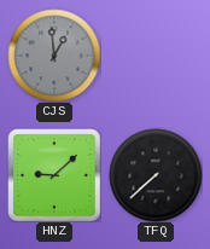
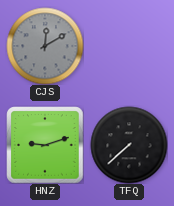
CJS: 12:59 -> 12:10
HNZ: 9:08 -> 9:12
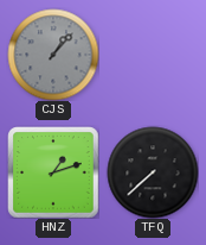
CJS: 12:10 -> 1:07
HNZ: 9:12 -> 1:12
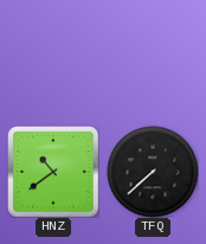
CJS: 1:07 -> none
HNZ: 1:12 -> 10:39
